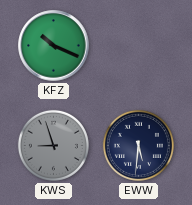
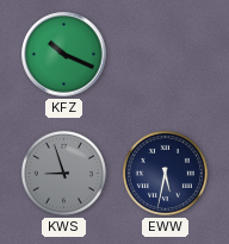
EWW: 5:31 -> 5:32
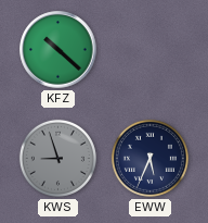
KFZ: 10:19 -> 10:22
EWW: 5:32 -> 5:34
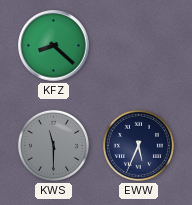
KFZ: 10:22 -> 8:22
KWS: 8:57 -> 11:30
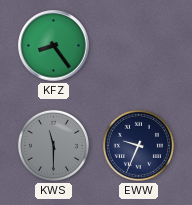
KFZ: 8:22 -> 8:24
EWW: 5:34 -> 9:34
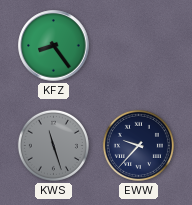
KWS: 11:30 -> 11:27
EWW: 9:34 -> 9:37
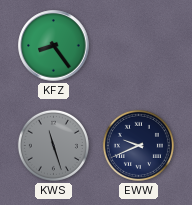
EWW: 9:37 -> 9:41
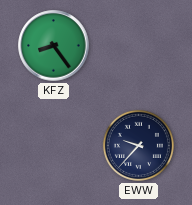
KWS: 11:27 -> none
EWW: 9:41 -> 9:37
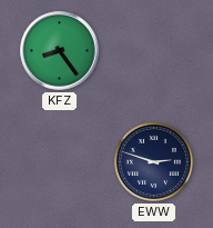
EWW: 9:37 -> 2:48
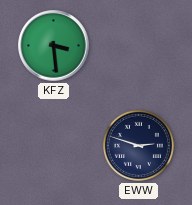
KFZ: 8:24 -> 3:29
